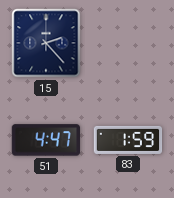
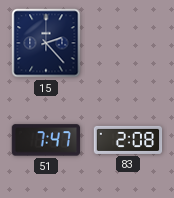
51: 4:47 -> 7:47
83: 1:59 -> 2:08
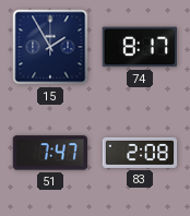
15: 2:23 -> 1:55
74: none -> 8:17
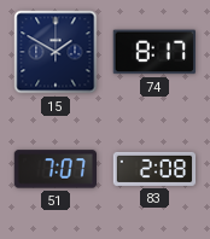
15: 1:55 -> 1:50
51: 7:47 -> 7:07
